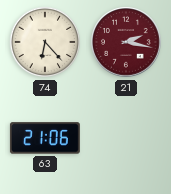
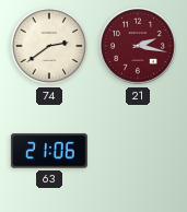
74: 6:23 -> 2:39
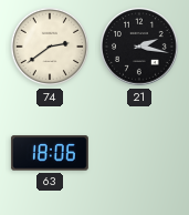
21 dial: burgundy -> black
63: 21:06 -> 18:06
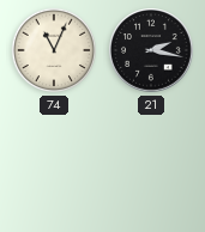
74: 2:39 -> 11:04
63: 18:06 -> none
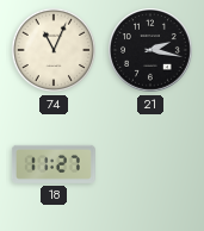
18: none -> 11:27
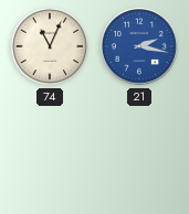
21 dial: black -> blue
18: 11:27 -> none
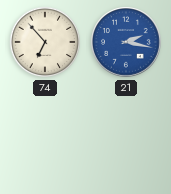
74: 11:04 -> 6:53
